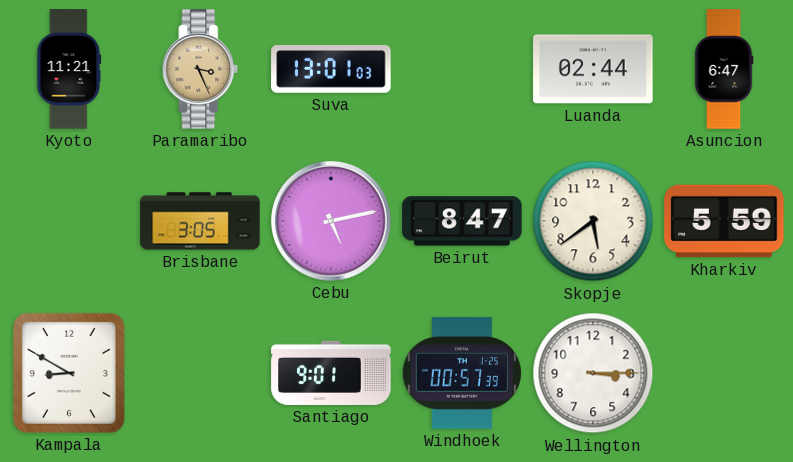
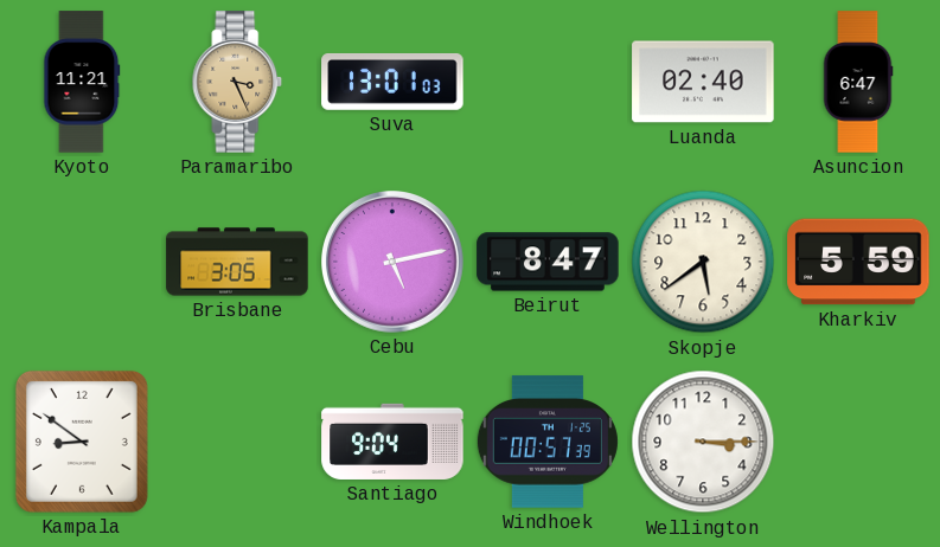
Luanda: 02:44 -> 02:40
Kampala: 8:50 -> 8:51
Santiago: 9:01 -> 9:04
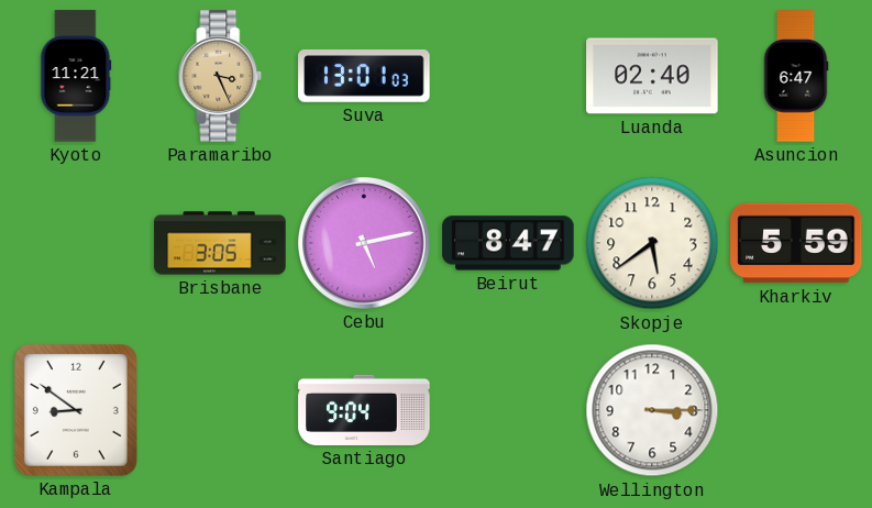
Windhoek: 00:57 -> none
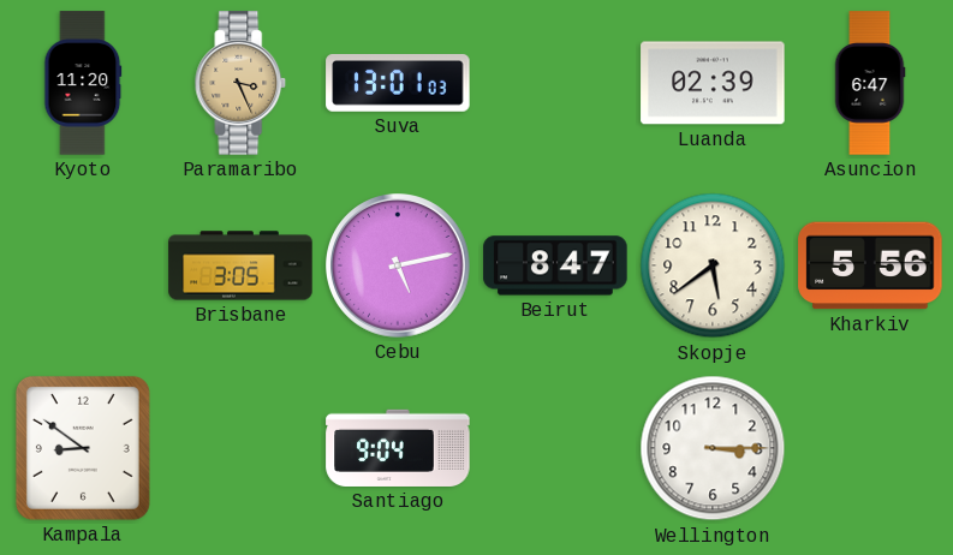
Kyoto: 11:21 -> 11:20
Luanda: 02:40 -> 02:39
Kharkiv: 5:59 -> 5:56
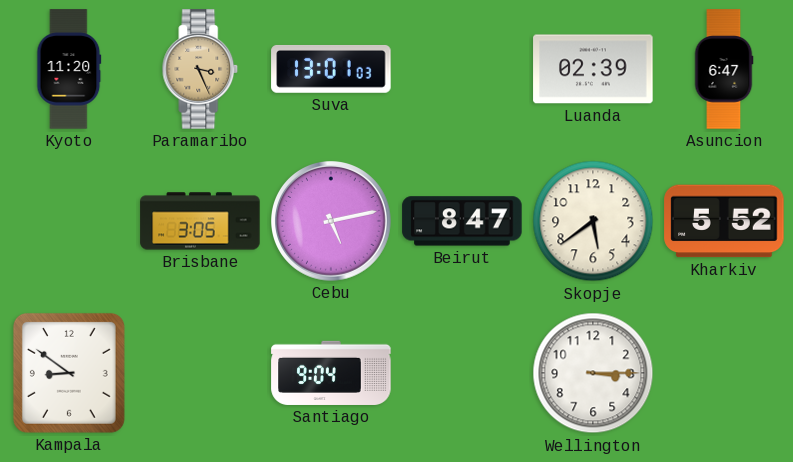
Kharkiv: 5:56 -> 5:52
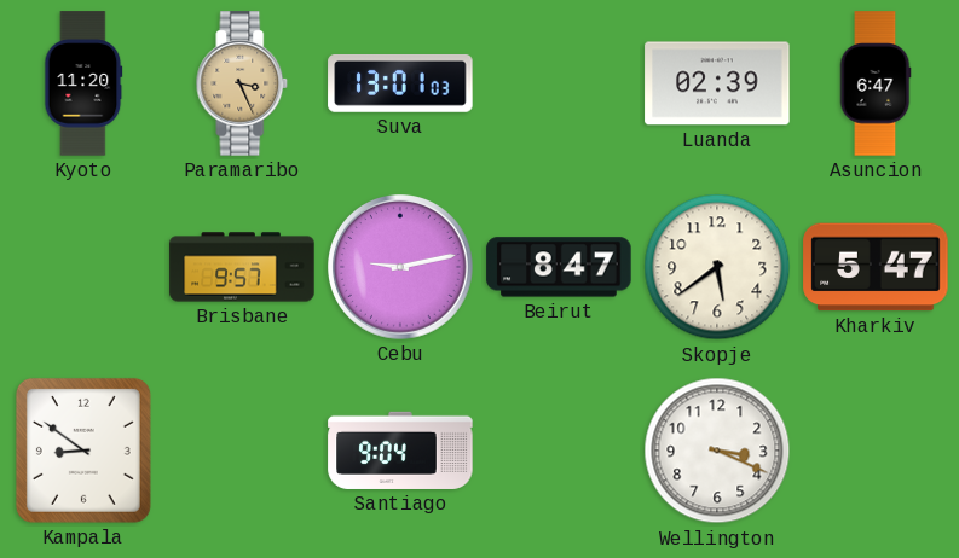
Brisbane: 3:05 -> 9:57
Cebu: 5:13 -> 9:13
Kharkiv: 5:52 -> 5:47
Wellington: 3:15 -> 3:19
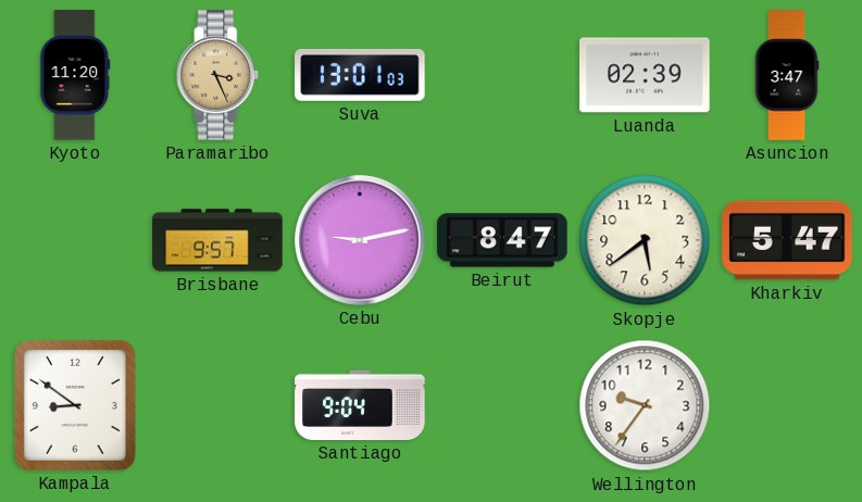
Asuncion: 6:47 -> 3:47
Wellington: 3:19 -> 9:36
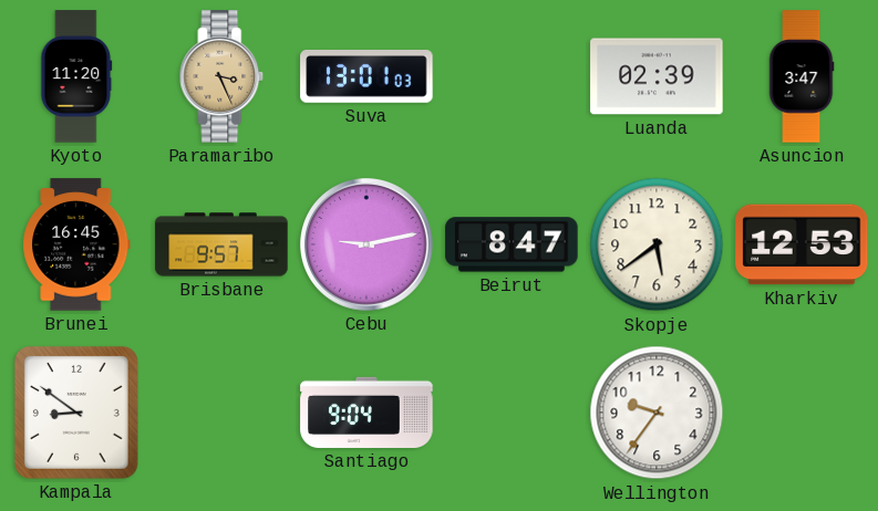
Brunei: none -> 16:45
Kharkiv: 5:47 -> 12:53
